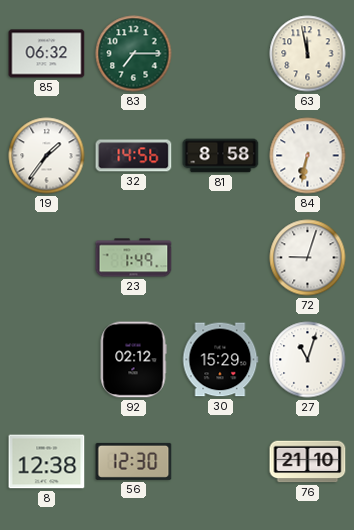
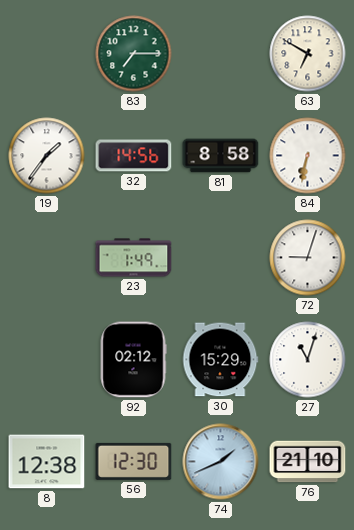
85: 06:32 -> none
63: 11:58 -> 6:50
74: none -> 1:41
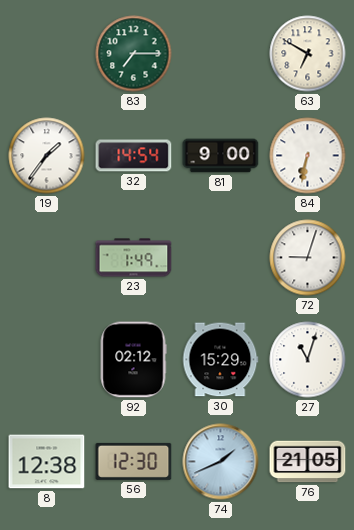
32: 14:56 -> 14:54
81: 8:58 -> 9:00
76: 21:10 -> 21:05
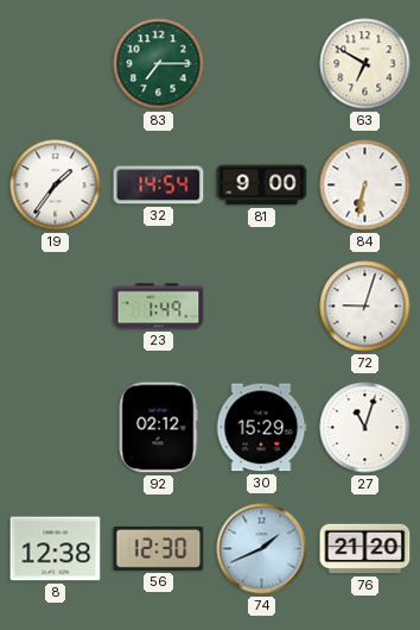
76: 21:05 -> 21:20
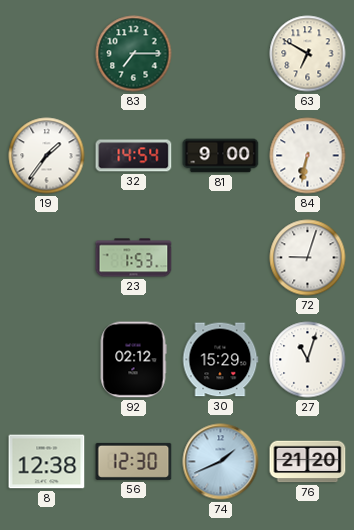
23: 1:49 -> 1:53
